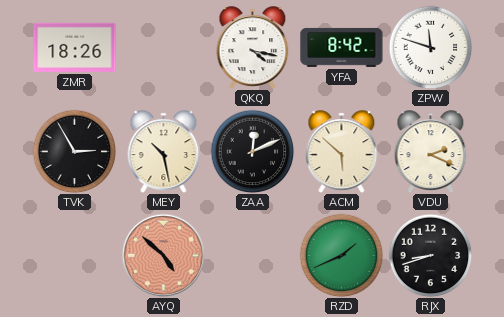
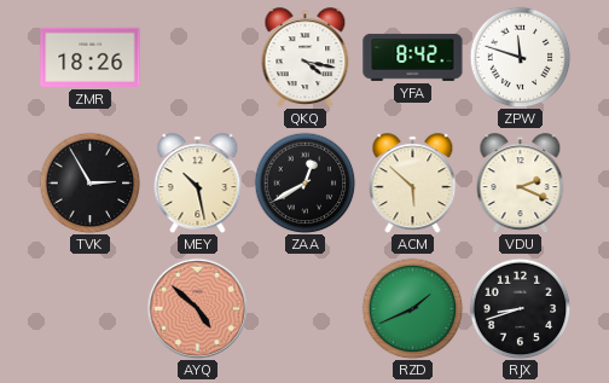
ZAA: 12:11 -> 12:40
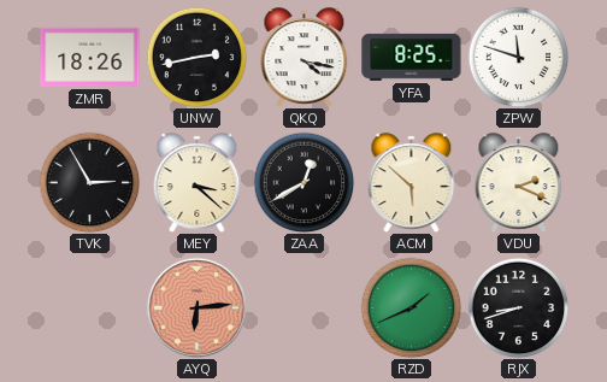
UNW: none -> 2:43
YFA: 8:42 -> 8:25
MEY: 10:28 -> 3:22
AYQ: 4:52 -> 6:14
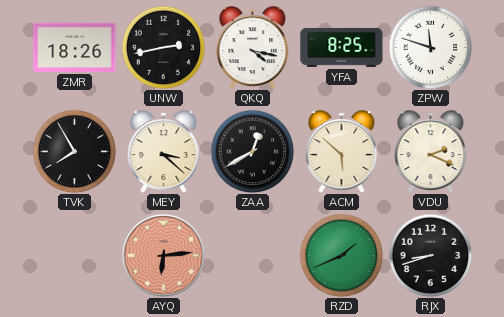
TVK: 2:55 -> 7:55
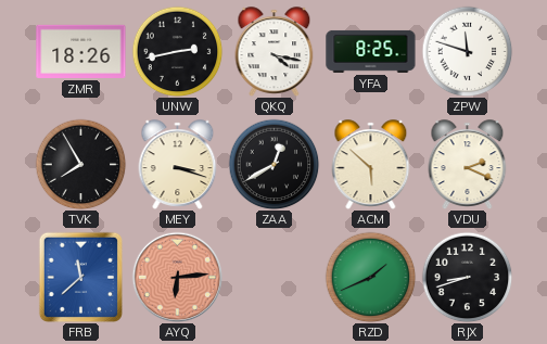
MEY: 3:22 -> 3:18
FRB: none -> 11:38
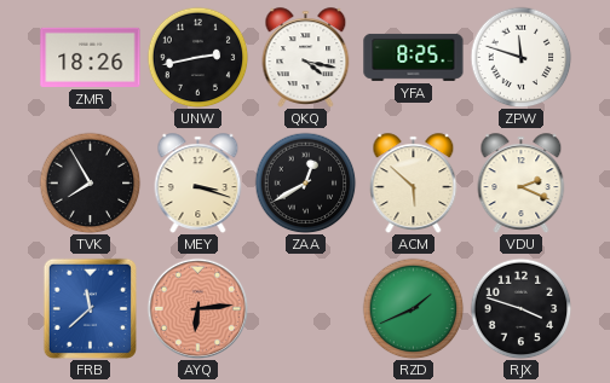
RJX: 8:42 -> 3:48
